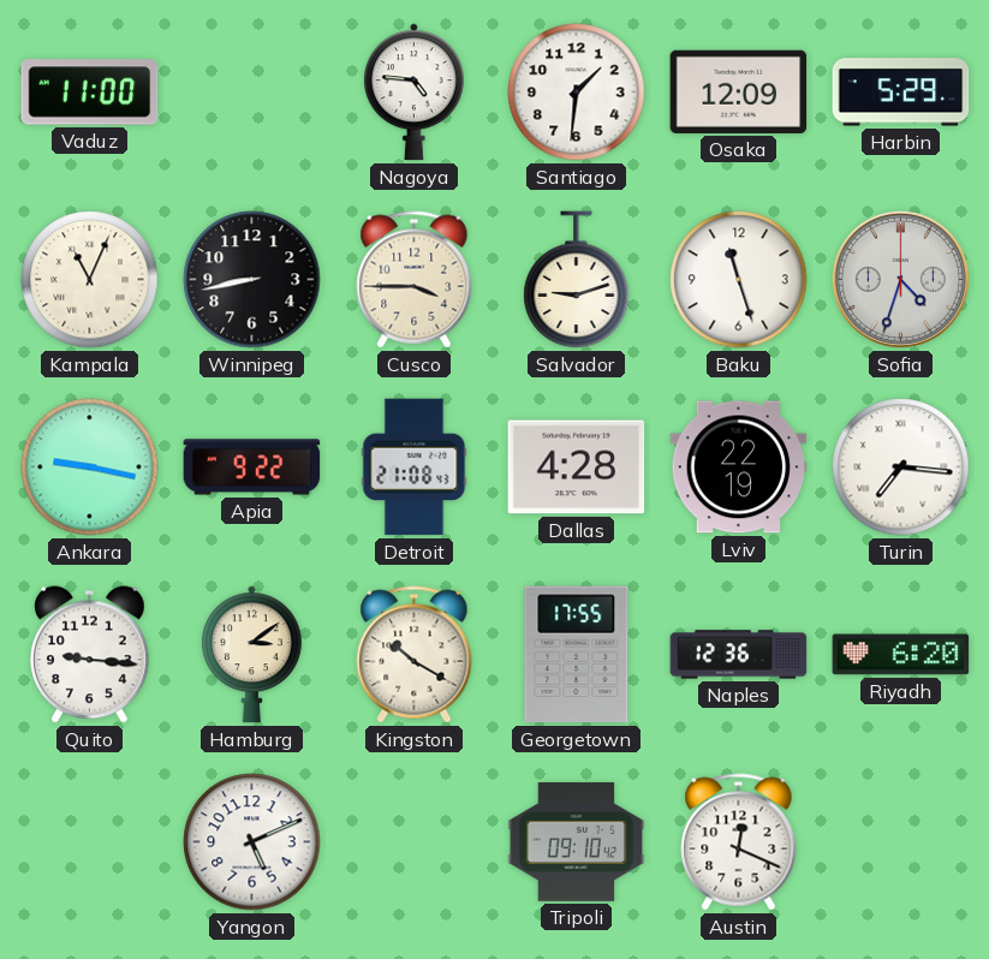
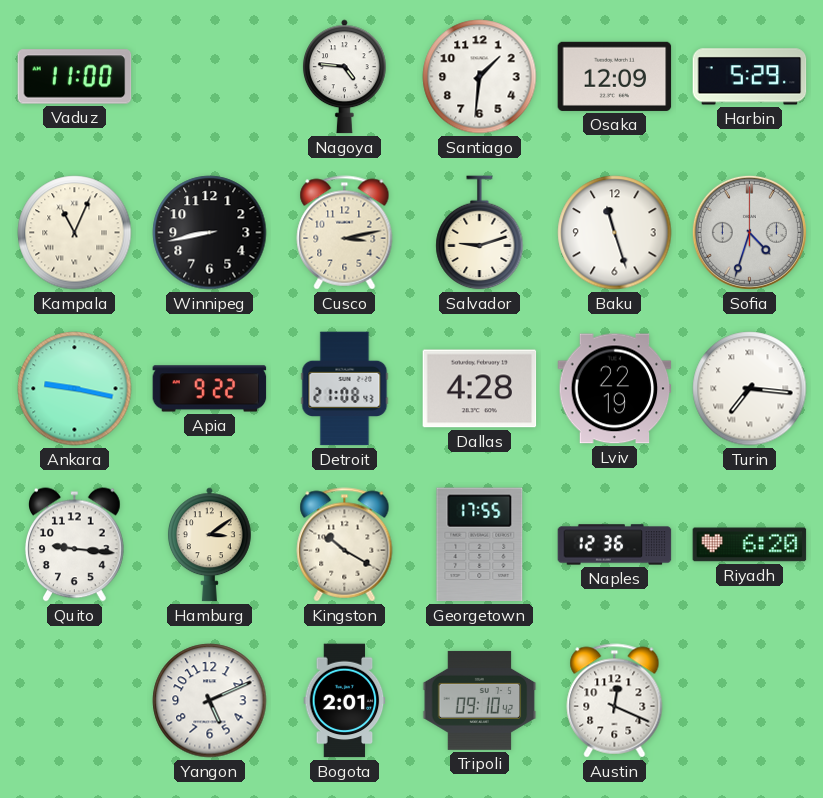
Cusco: 3:45 -> 3:13
Bogota: none -> 2:01
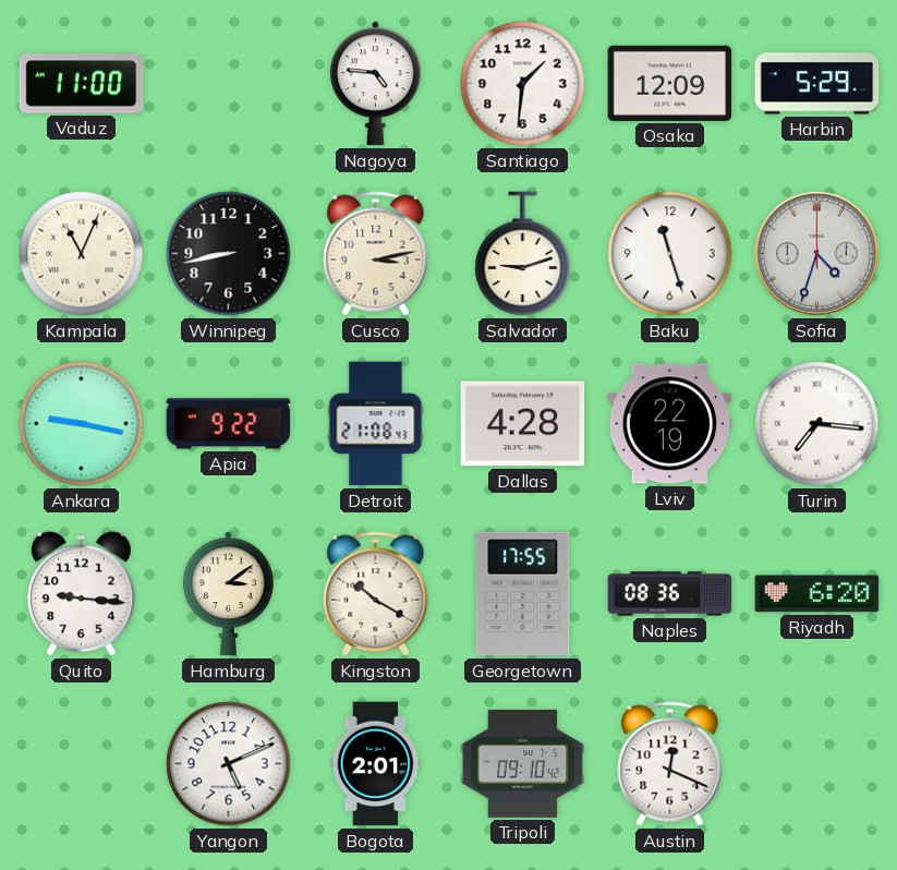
Naples: 12:36 -> 08:36
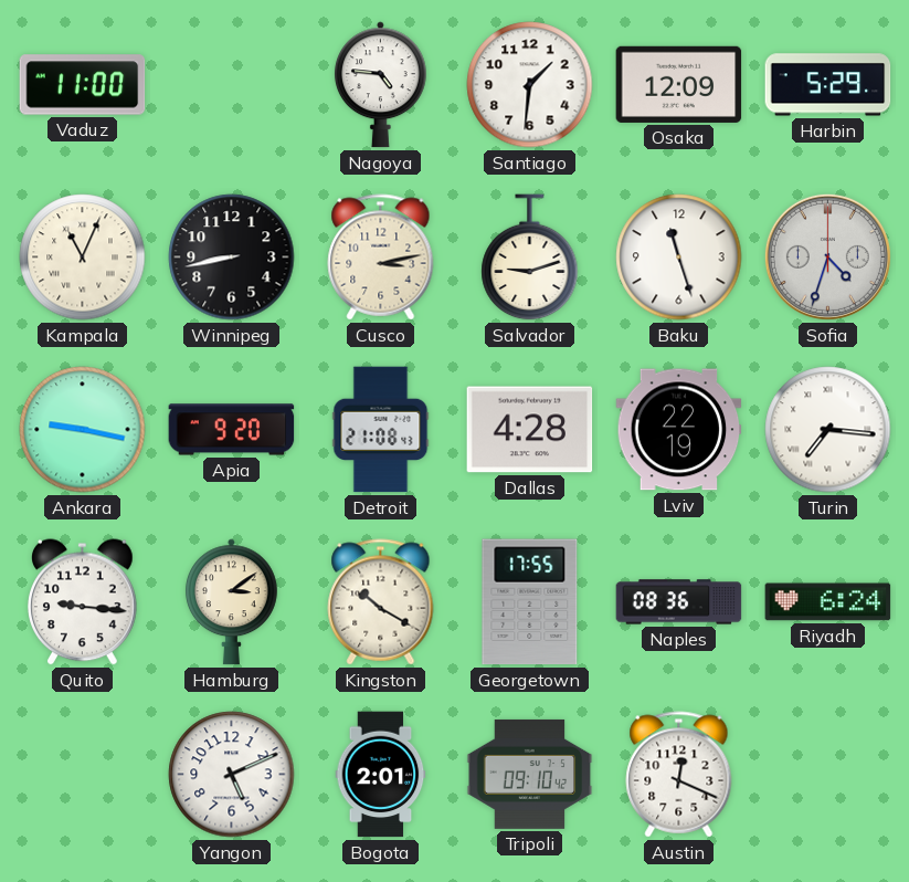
Apia: 9:22 -> 9:20
Riyadh: 6:20 -> 6:24
